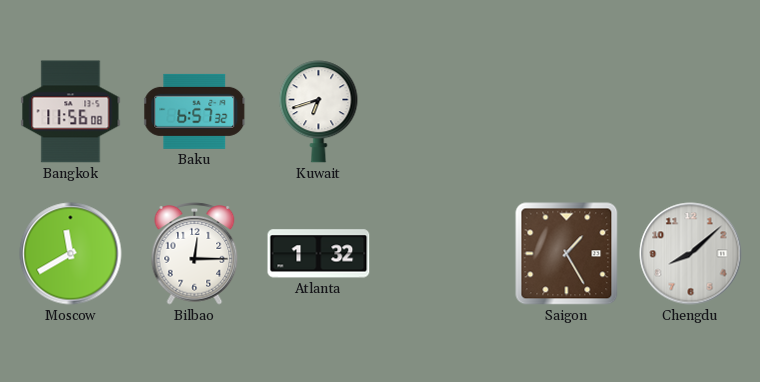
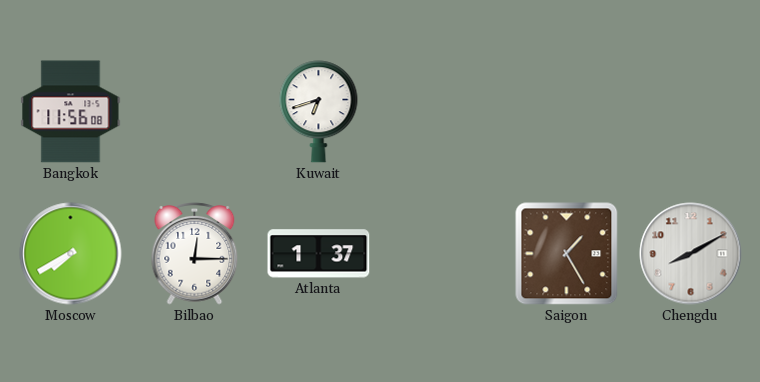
Baku: 6:57 -> none
Moscow: 11:40 -> 7:40
Atlanta: 1:32 -> 1:37
Chengdu: 8:08 -> 8:10
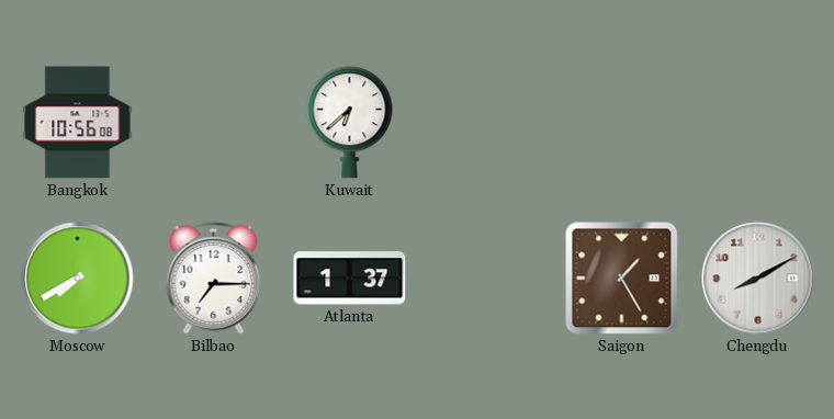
Bangkok: 11:56 -> 10:56
Kuwait: 6:42 -> 6:38
Bilbao: 12:15 -> 7:15
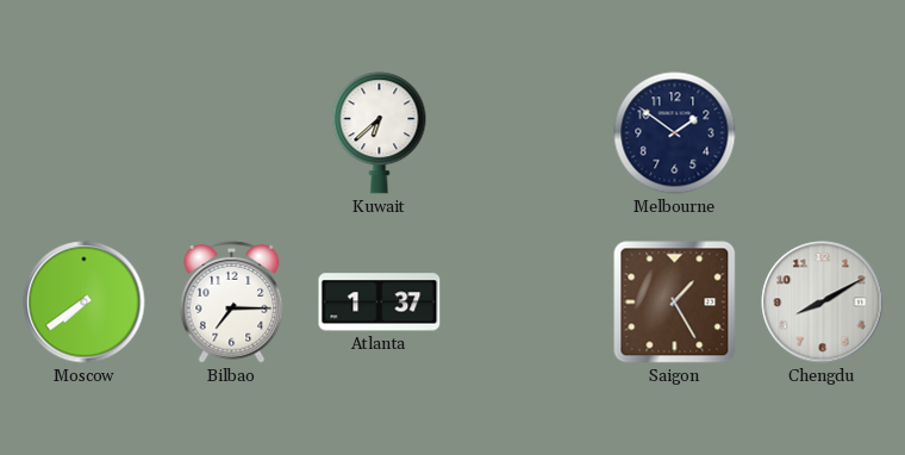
Bangkok: 10:56 -> none
Melbourne: none -> 1:51
Moscow: 7:40 -> 7:39
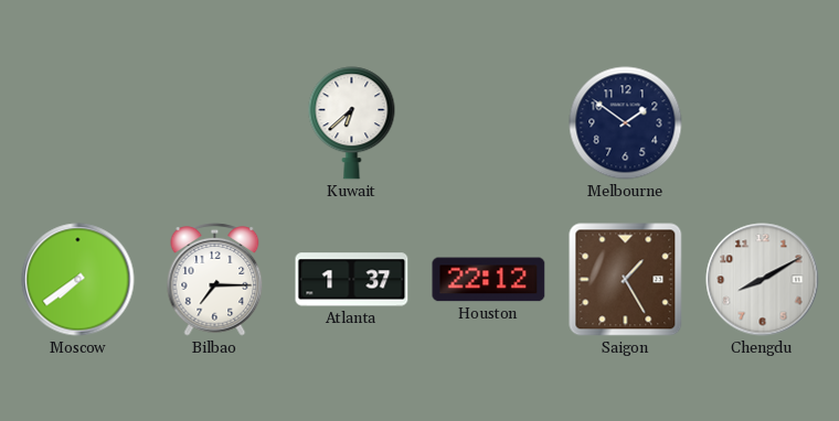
Houston: none -> 22:12
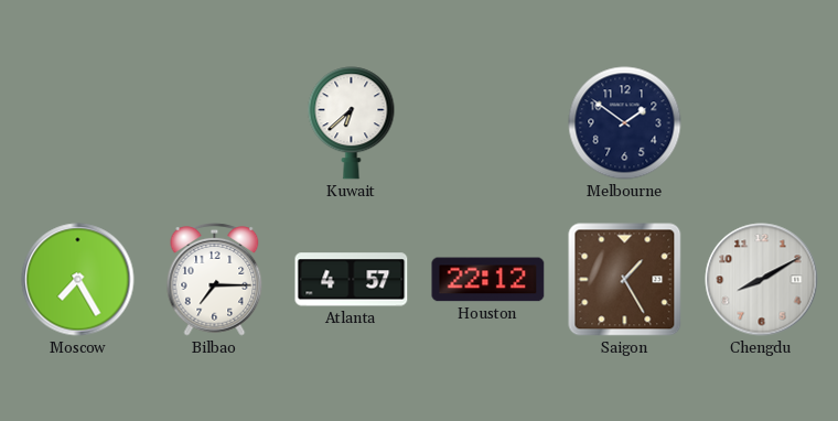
Moscow: 7:39 -> 7:25
Atlanta: 1:37 -> 4:57
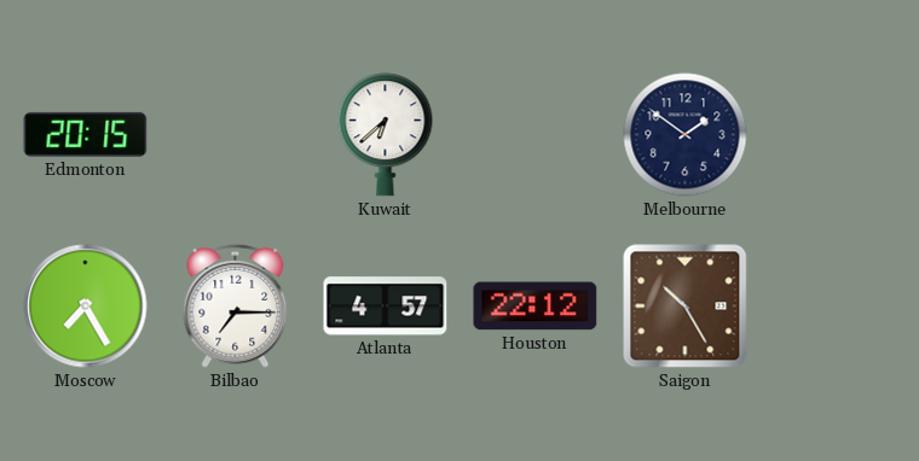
Edmonton: none -> 20:15
Saigon: 1:25 -> 10:25
Chengdu: 8:10 -> none
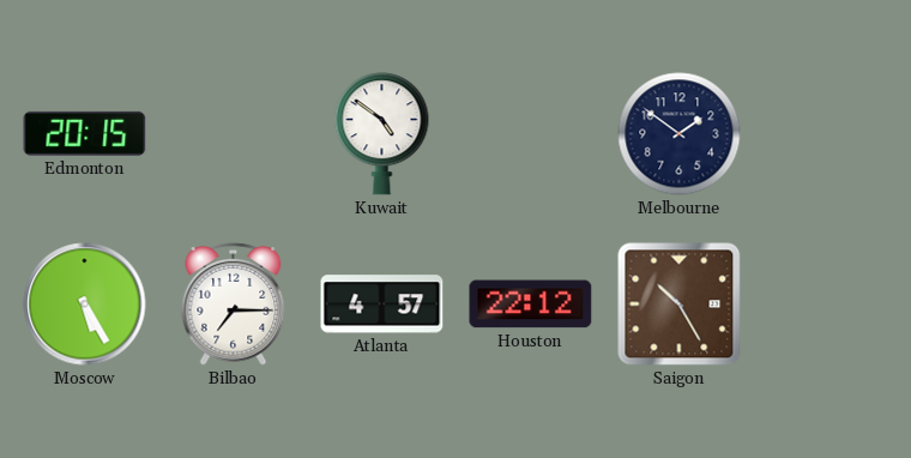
Kuwait: 6:38 -> 4:51
Moscow: 7:25 -> 5:25
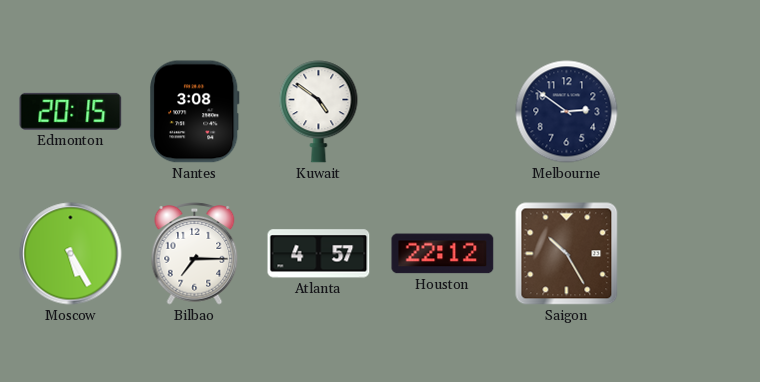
Nantes: none -> 3:08
Melbourne: 1:51 -> 2:51
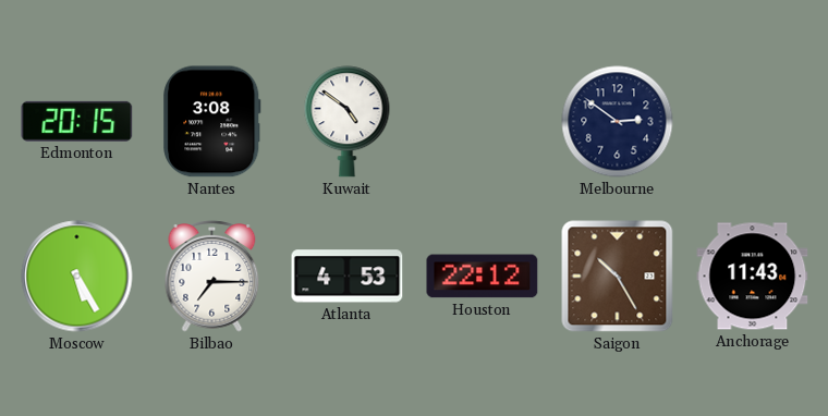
Atlanta: 4:57 -> 4:53
Anchorage: none -> 11:43
